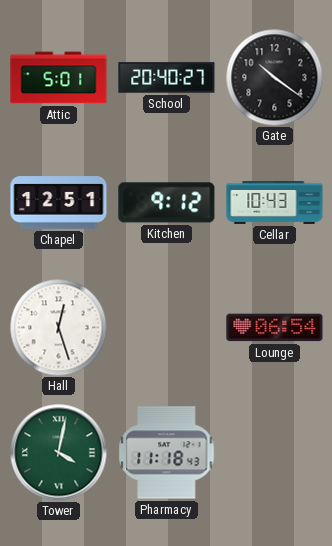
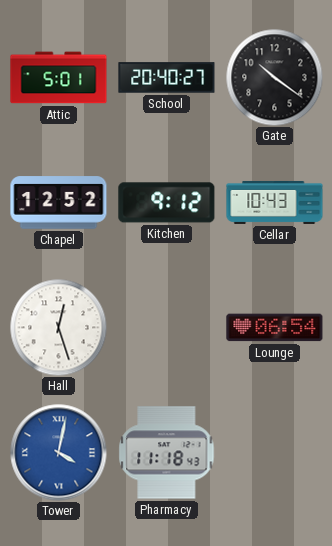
Chapel: 12:51 -> 12:52
Tower dial: green -> blue
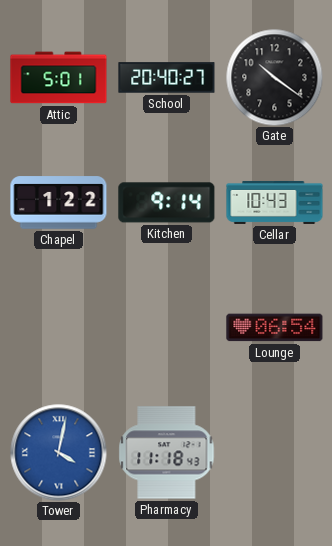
Chapel: 12:52 -> 1:22
Kitchen: 9:12 -> 9:14
Hall: 12:27 -> none
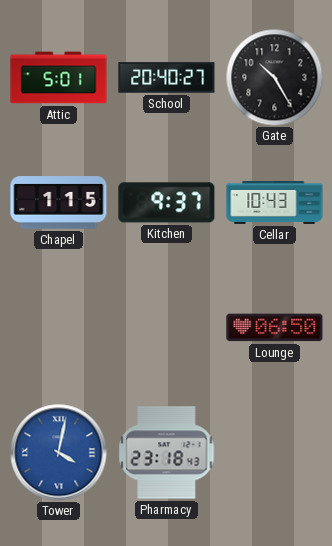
Gate: 10:21 -> 10:25
Chapel: 1:22 -> 1:15
Kitchen: 9:14 -> 9:37
Lounge: 06:54 -> 06:50
Pharmacy: 11:18 -> 23:18
